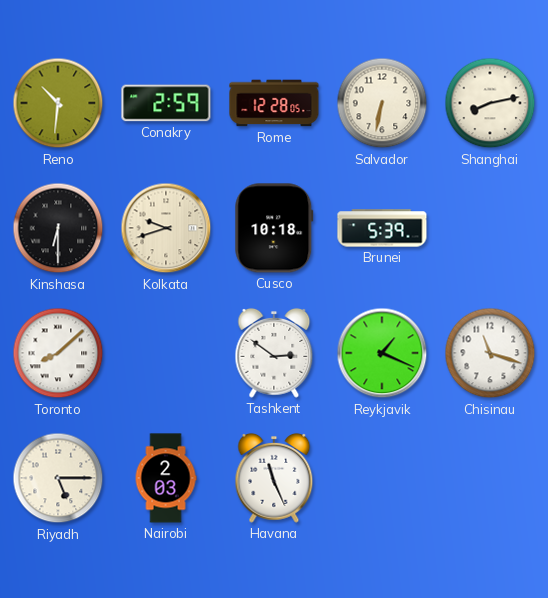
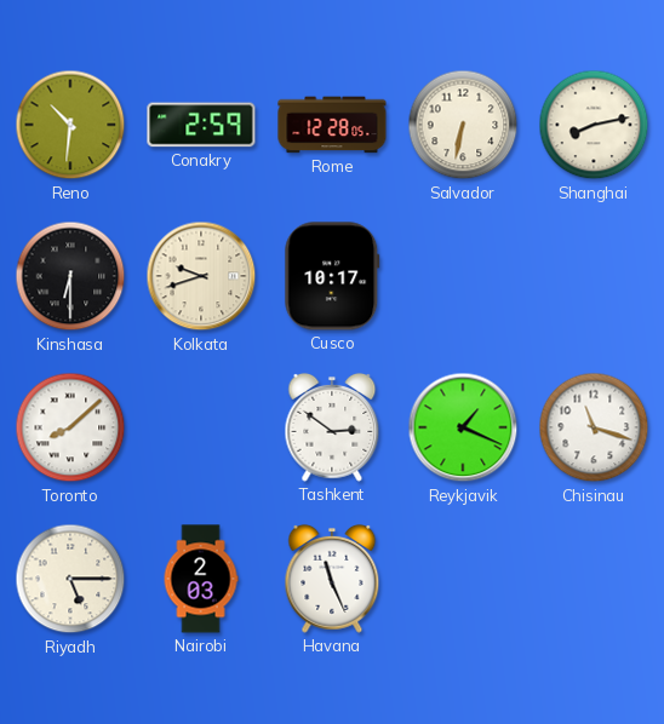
Cusco: 10:18 -> 10:17
Brunei: 5:39 -> none
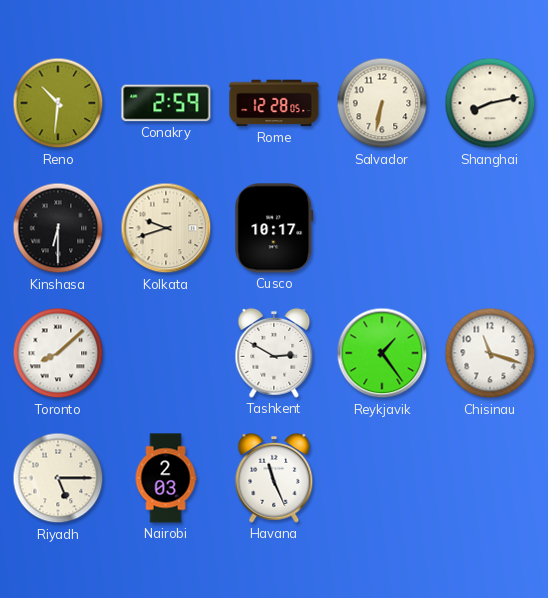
Tashkent: 2:51 -> 2:50
Reykjavik: 1:19 -> 1:24
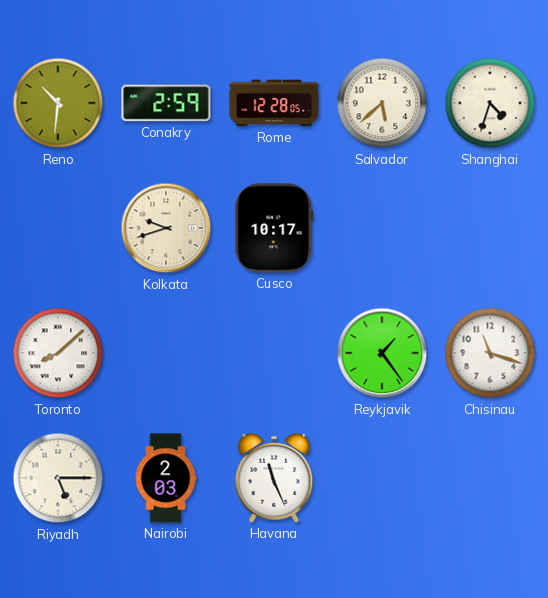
Salvador: 6:32 -> 5:38
Shanghai: 8:13 -> 4:33
Kinshasa: 6:30 -> none
Tashkent: 2:50 -> none
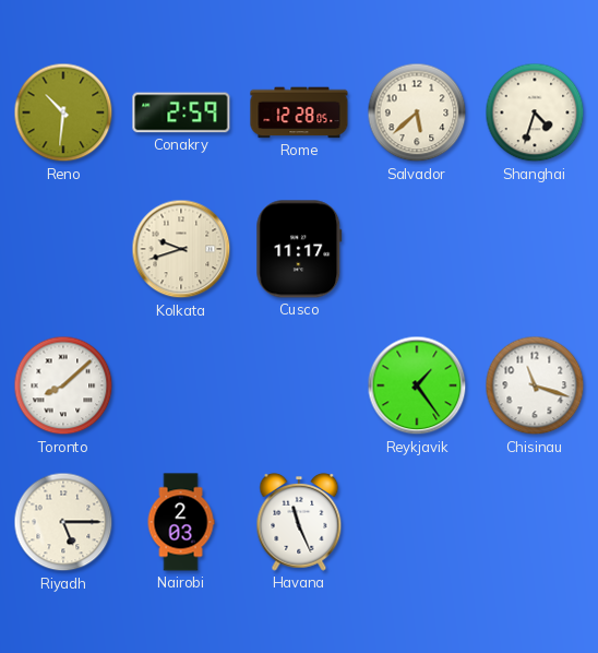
Cusco: 10:17 -> 11:17
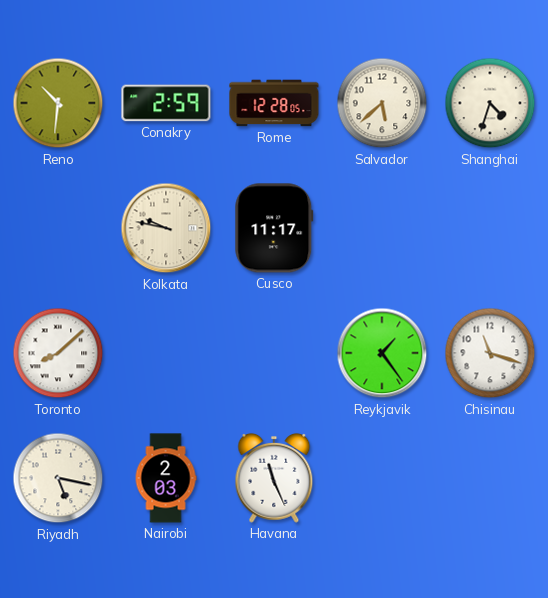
Kolkata: 9:42 -> 9:47
Riyadh: 5:15 -> 5:17
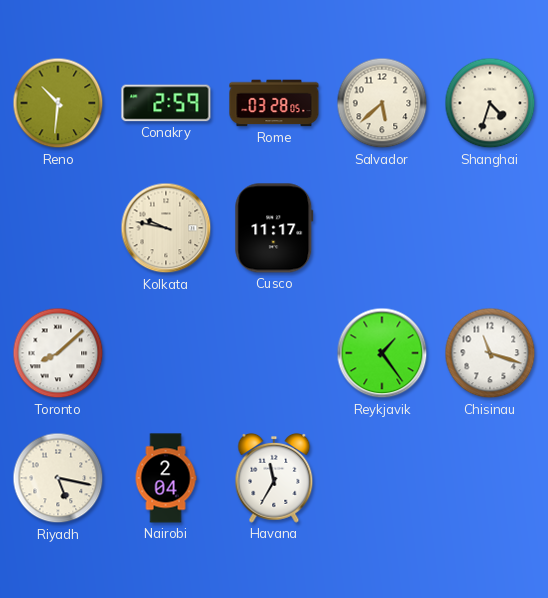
Rome: 12:28 -> 03:28
Nairobi: 2:03 -> 2:04
Havana: 11:26 -> 11:35
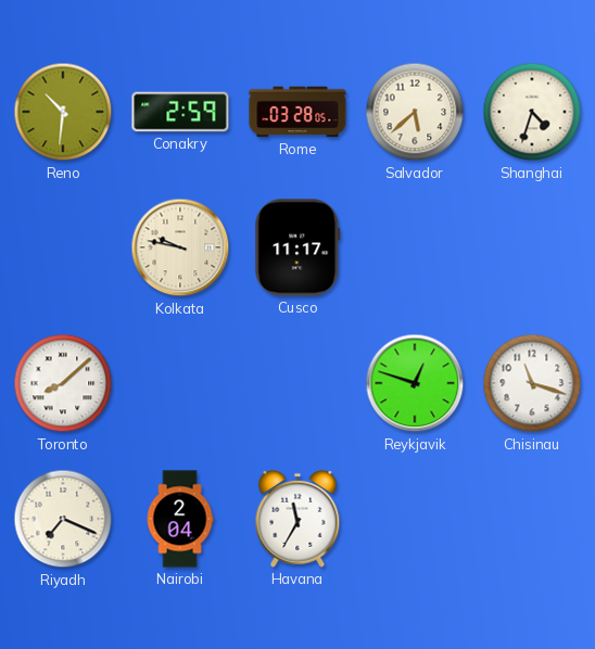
Reykjavik: 1:24 -> 12:48
Riyadh: 5:17 -> 7:19
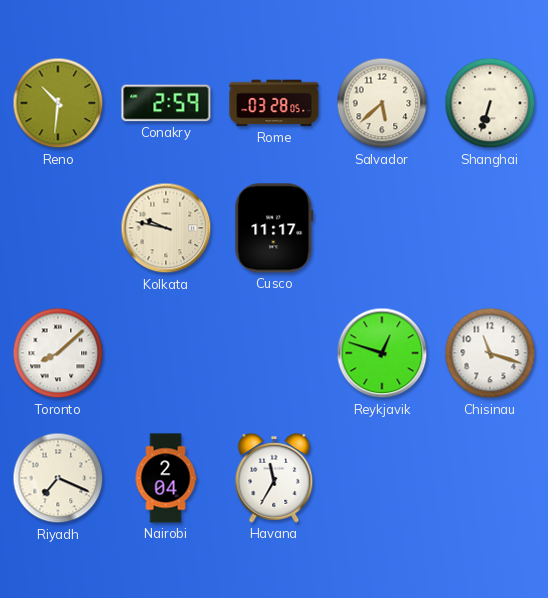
Shanghai: 4:33 -> 6:33
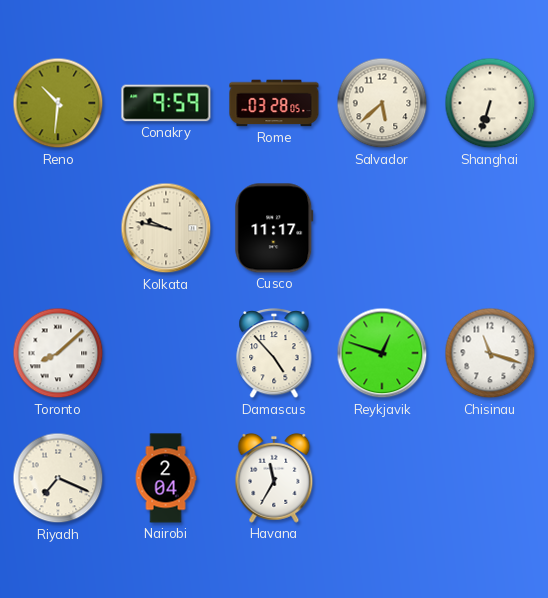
Conakry: 2:59 -> 9:59
Damascus: none -> 4:53
